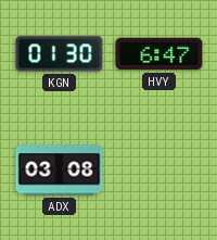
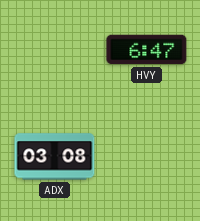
KGN: 01:30 -> none
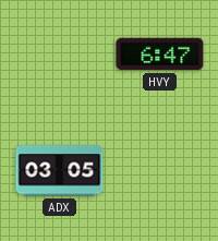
ADX: 03:08 -> 03:05
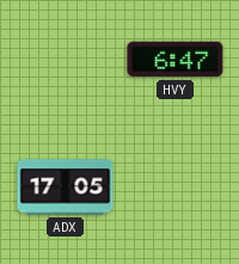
ADX: 03:05 -> 17:05
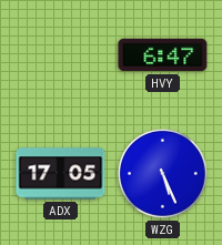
WZG: none -> 5:26
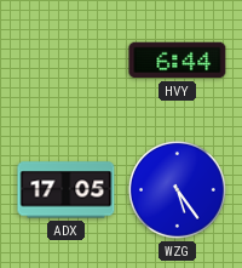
HVY: 6:47 -> 6:44
WZG: 5:26 -> 5:24
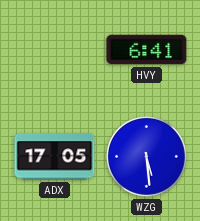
HVY: 6:44 -> 6:41
WZG: 5:24 -> 5:29
